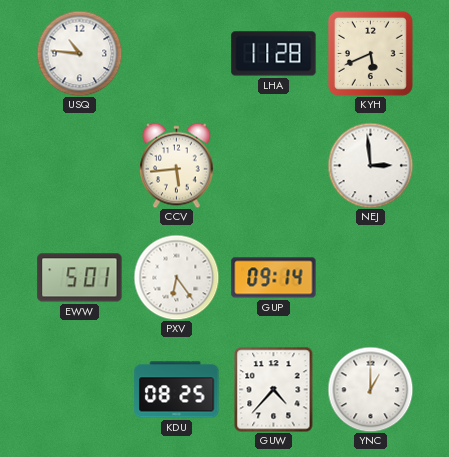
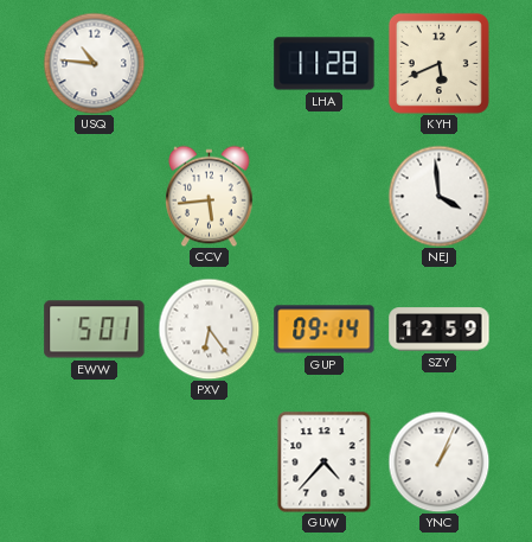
NEJ: 2:59 -> 3:59
SZY: none -> 12:59
KDU: 08:25 -> none
YNC: 1:00 -> 1:04
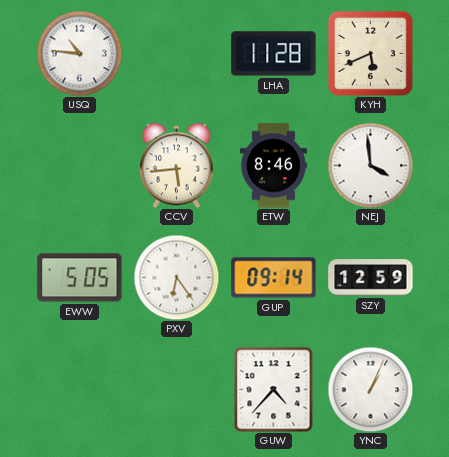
ETW: none -> 8:46
EWW: 5:01 -> 5:05
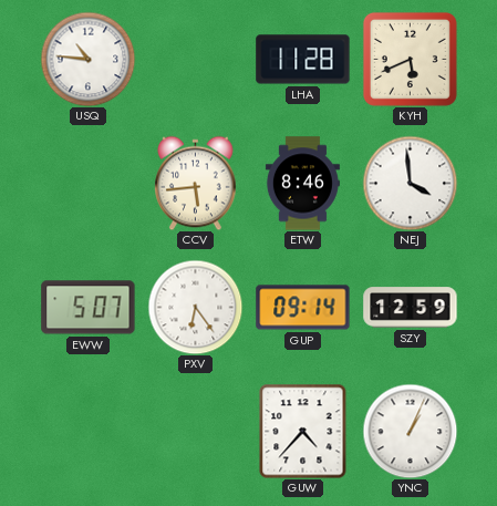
EWW: 5:05 -> 5:07
